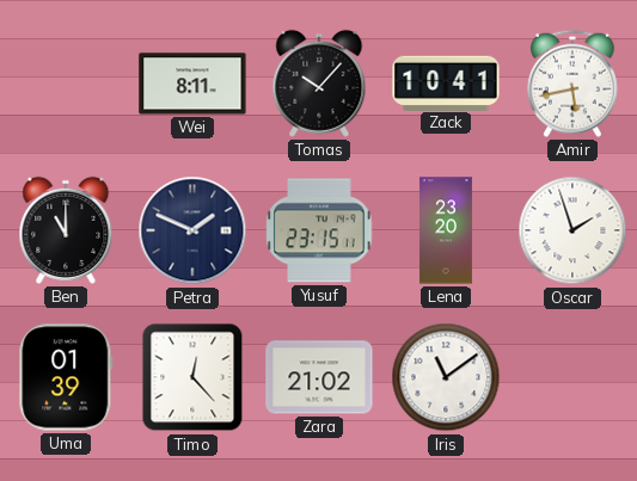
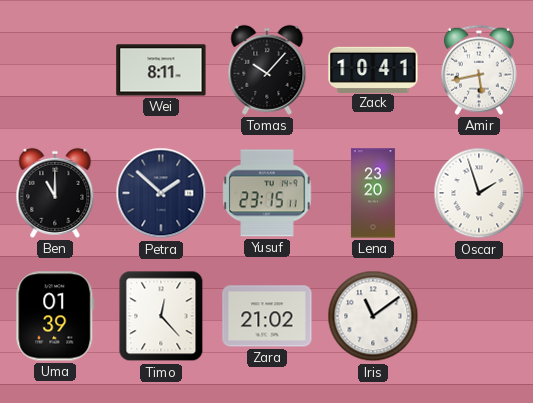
Petra: 1:49 -> 1:52
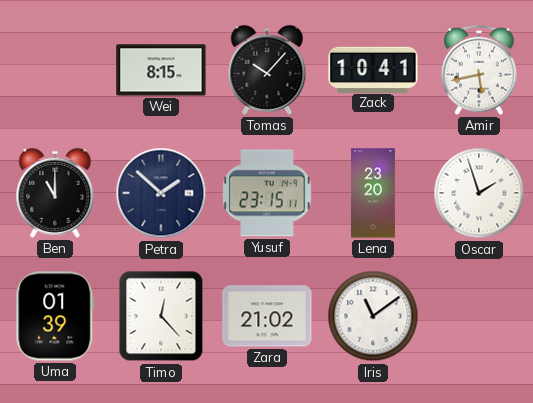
Wei: 8:11 -> 8:15
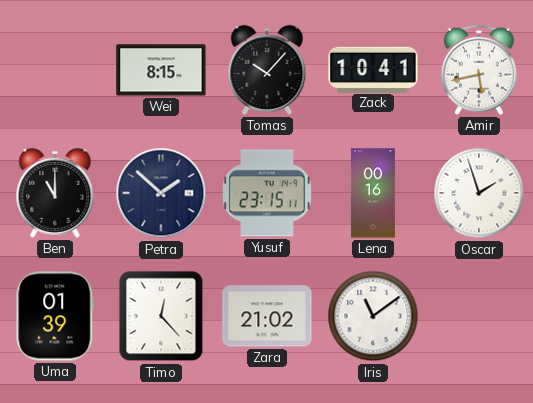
Lena: 23:20 -> 00:16
